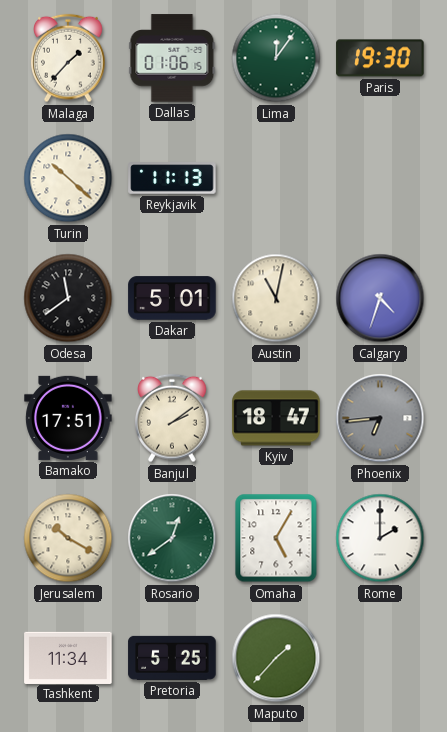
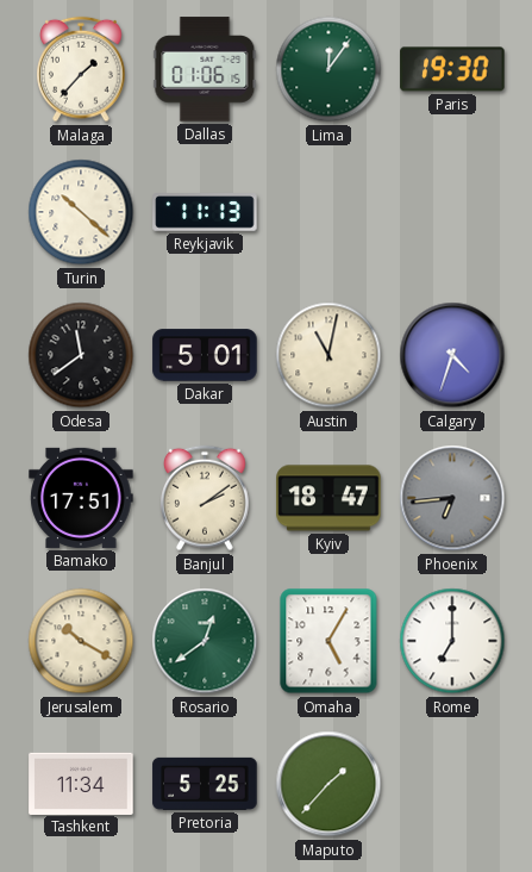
Rome: 2:00 -> 7:00
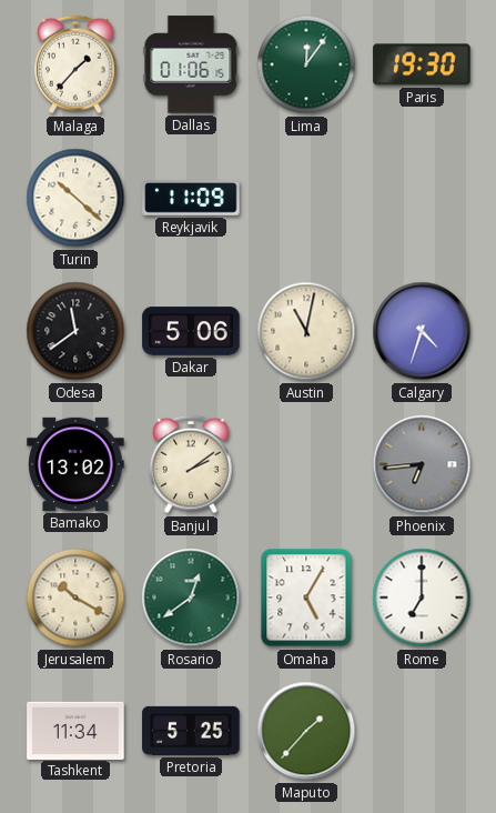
Reykjavik: 11:13 -> 11:09
Dakar: 5:01 -> 5:06
Bamako: 17:51 -> 13:02
Kyiv: 18:47 -> none
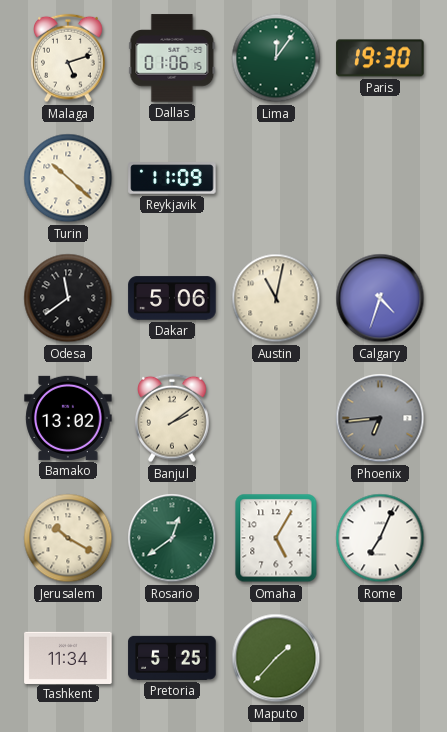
Malaga: 1:37 -> 5:12
Rome: 7:00 -> 7:04
